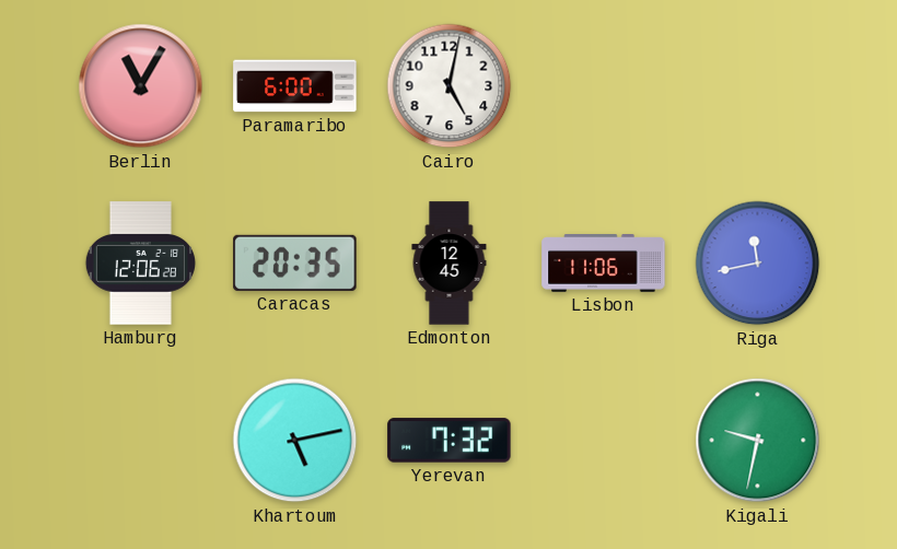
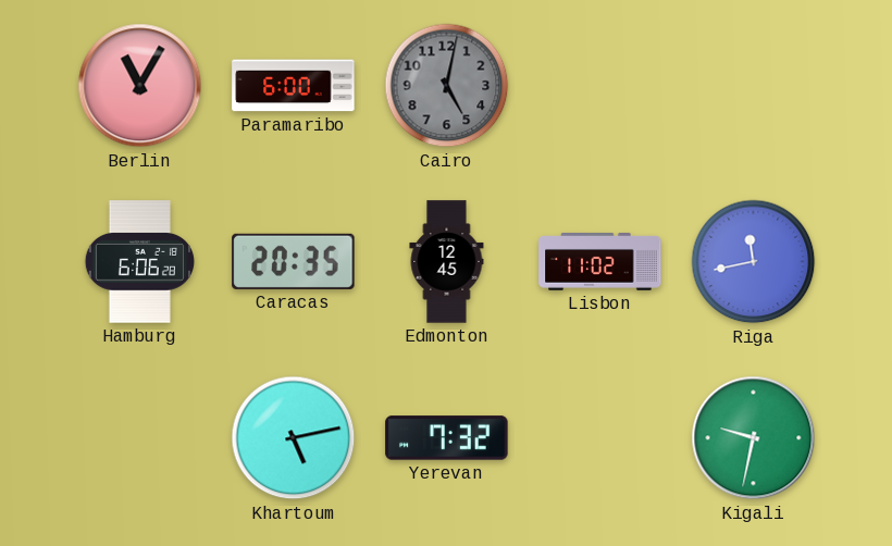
Cairo dial: white -> grey
Hamburg: 12:06 -> 6:06
Lisbon: 11:06 -> 11:02
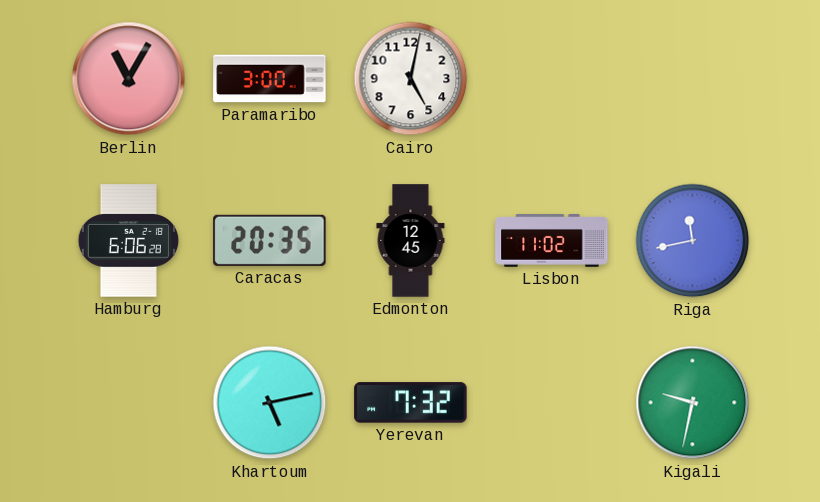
Paramaribo: 6:00 -> 3:00
Cairo dial: grey -> white
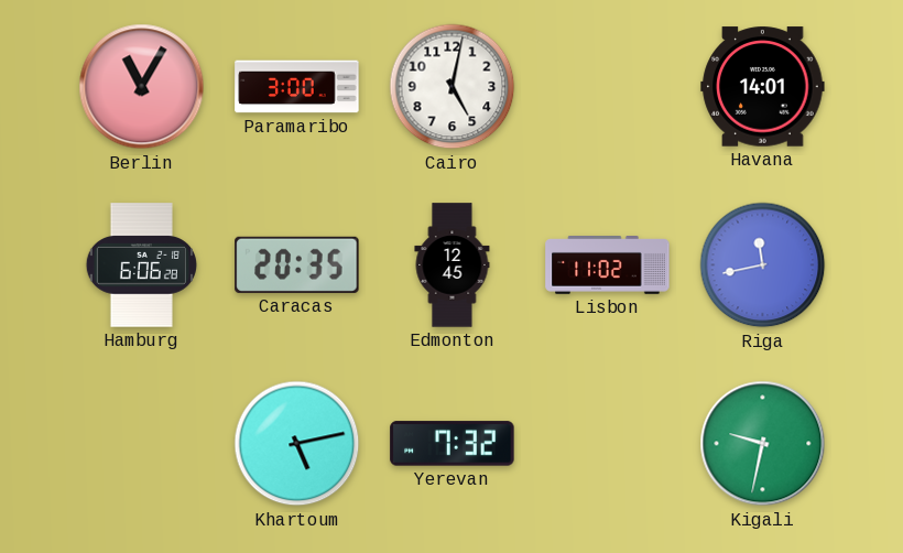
Havana: none -> 14:01
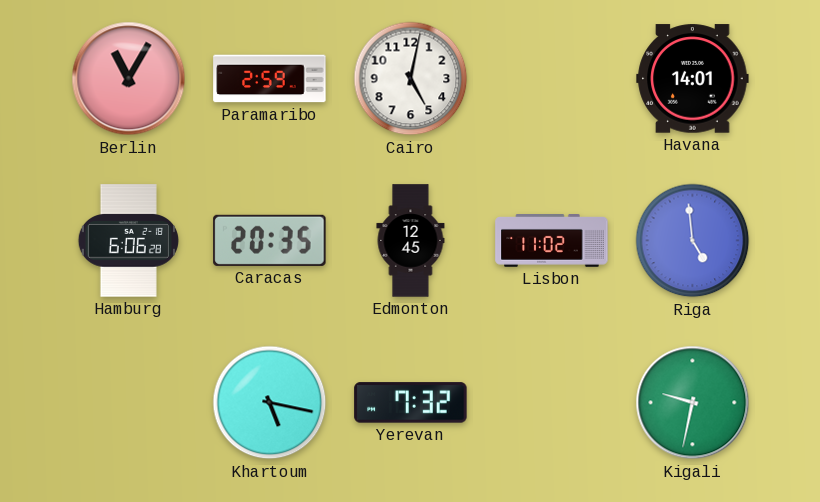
Paramaribo: 3:00 -> 2:59
Riga: 11:43 -> 4:59
Khartoum: 5:13 -> 5:17
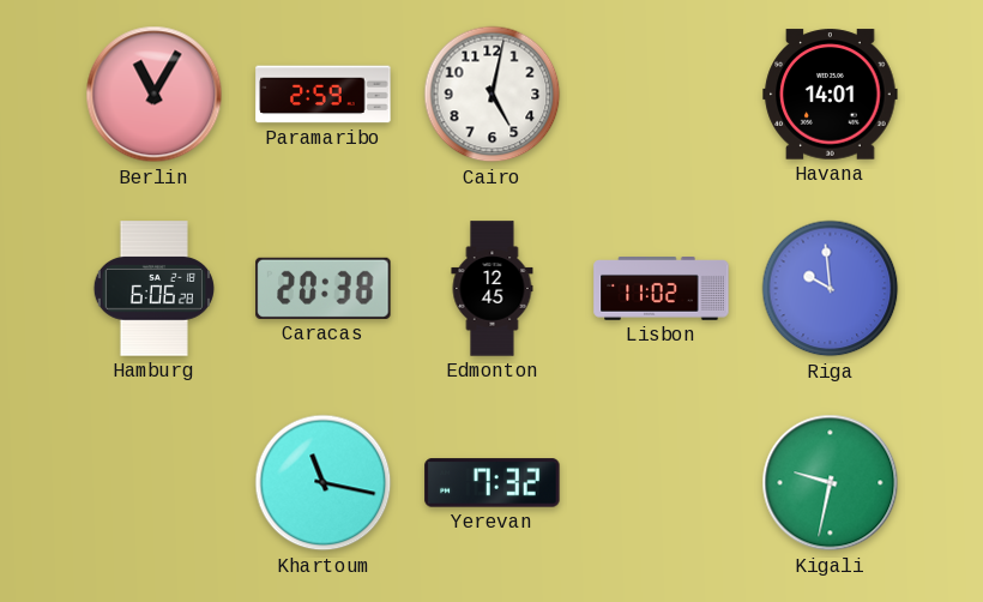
Caracas: 20:35 -> 20:38
Riga: 4:59 -> 9:59
Khartoum: 5:17 -> 11:17
